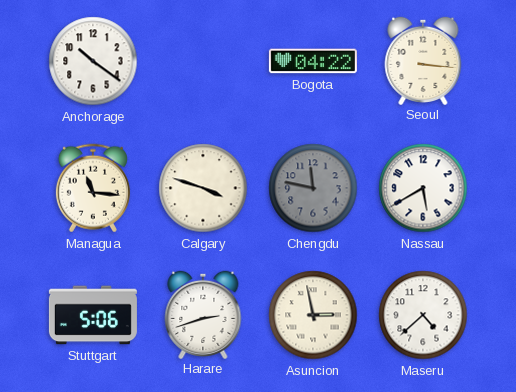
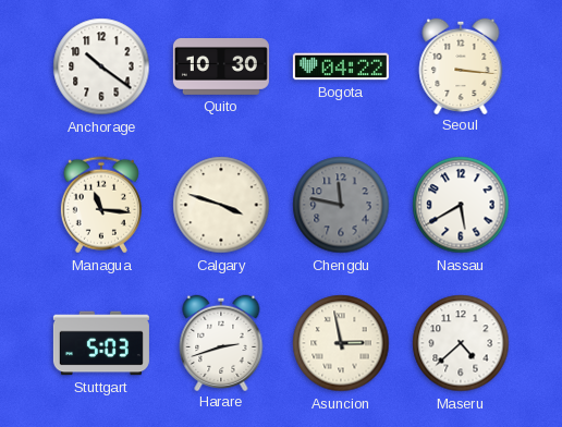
Quito: none -> 10:30
Stuttgart: 5:06 -> 5:03
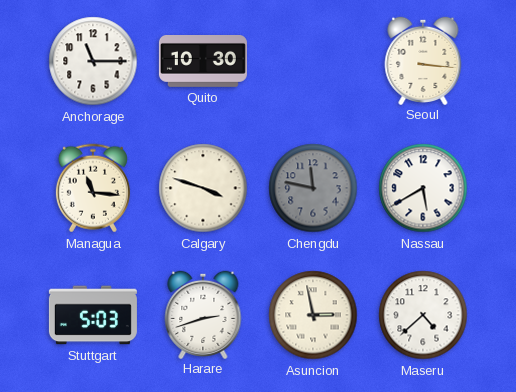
Anchorage: 10:21 -> 11:15
Bogota: 04:22 -> none
